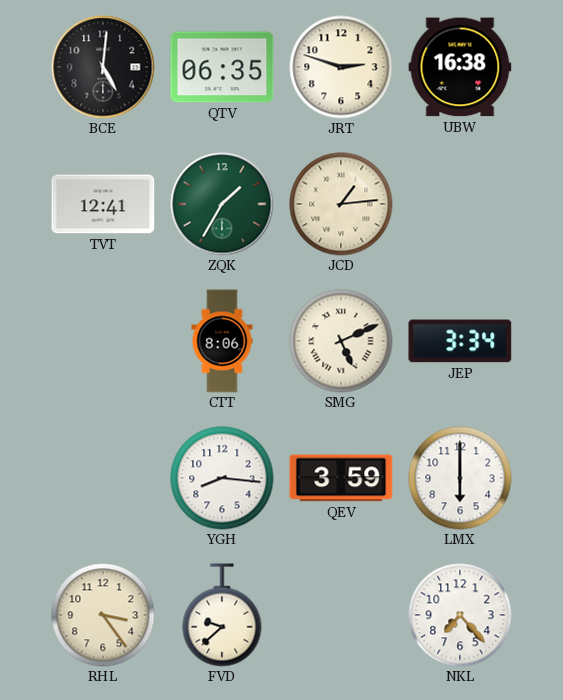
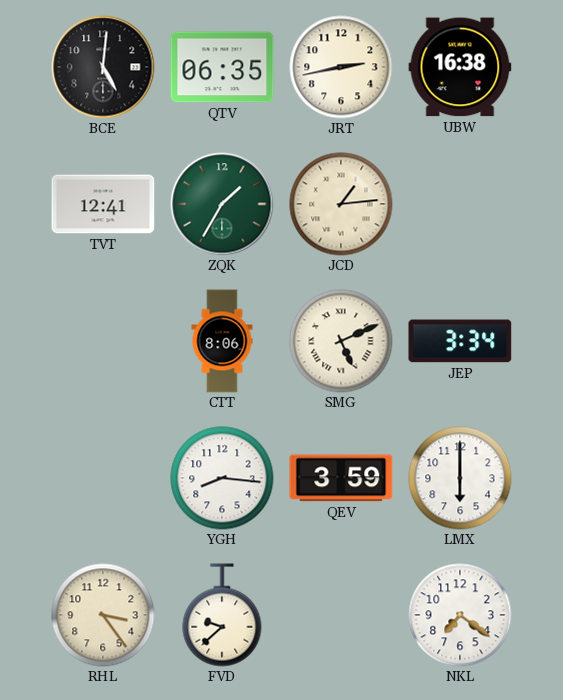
JRT: 2:48 -> 2:43
NKL: 7:23 -> 7:21
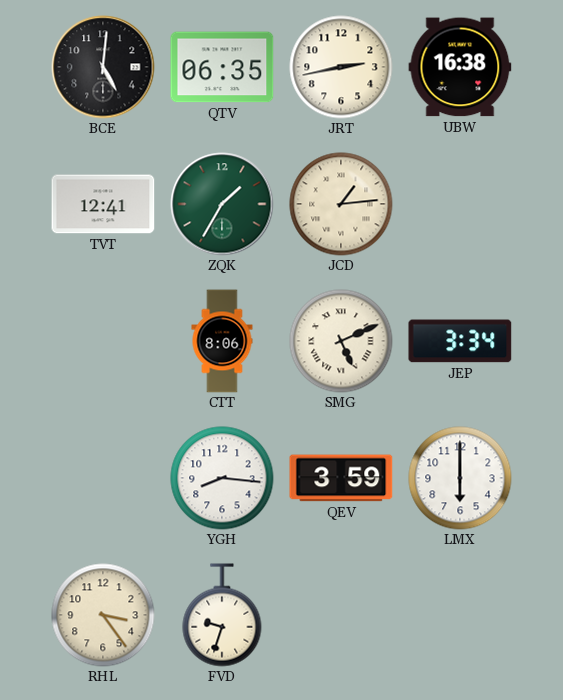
FVD: 9:38 -> 9:33
NKL: 7:21 -> none
